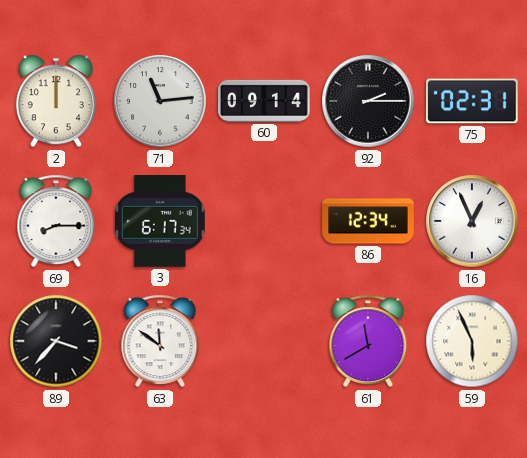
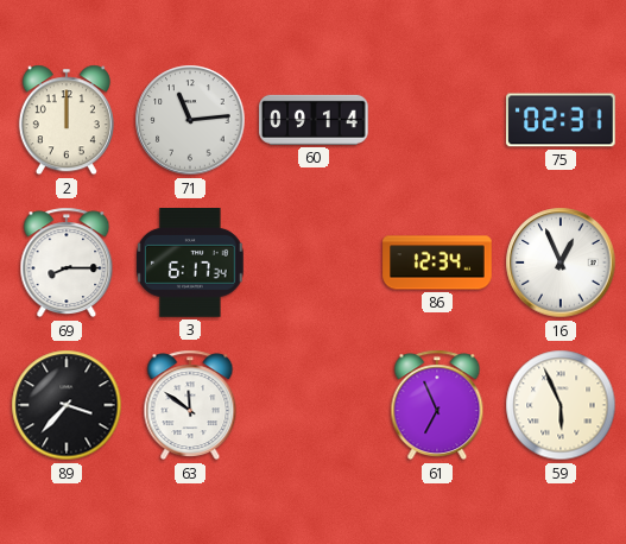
92: 2:15 -> none
61: 11:40 -> 6:56
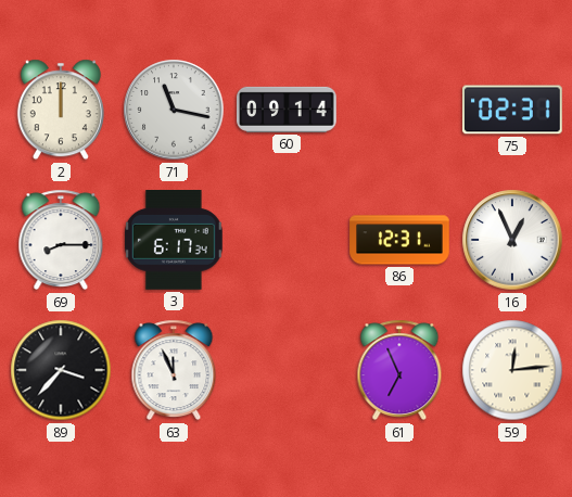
71: 11:14 -> 11:17
86: 12:34 -> 12:31
63: 11:51 -> 11:56
59: 5:56 -> 12:14
